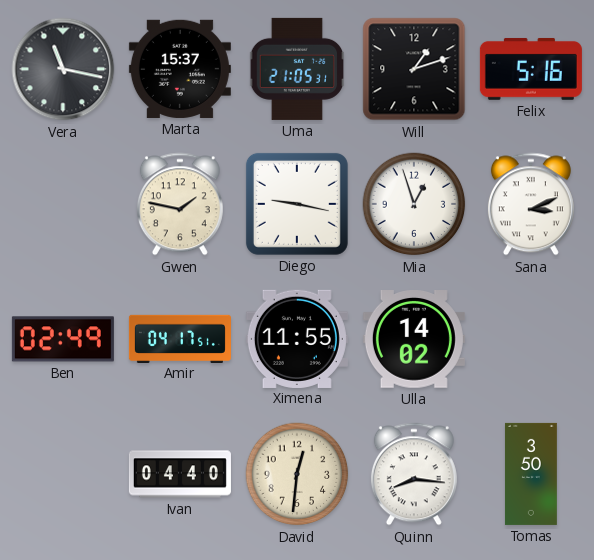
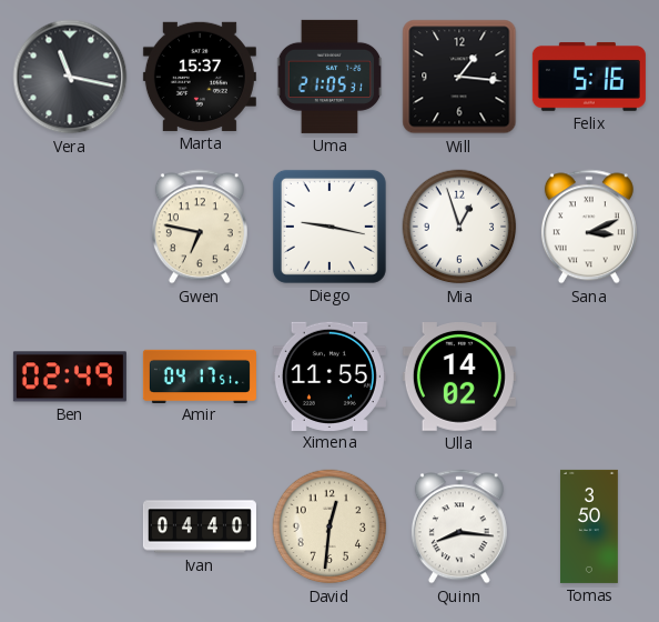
Will: 1:12 -> 1:16
Gwen: 1:47 -> 6:47
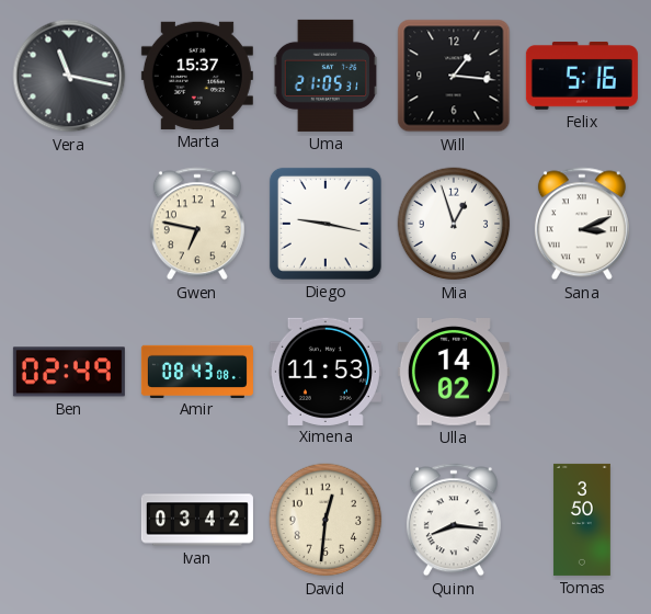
Amir: 04:17 -> 08:43
Ximena: 11:55 -> 11:53
Ivan: 04:40 -> 03:42
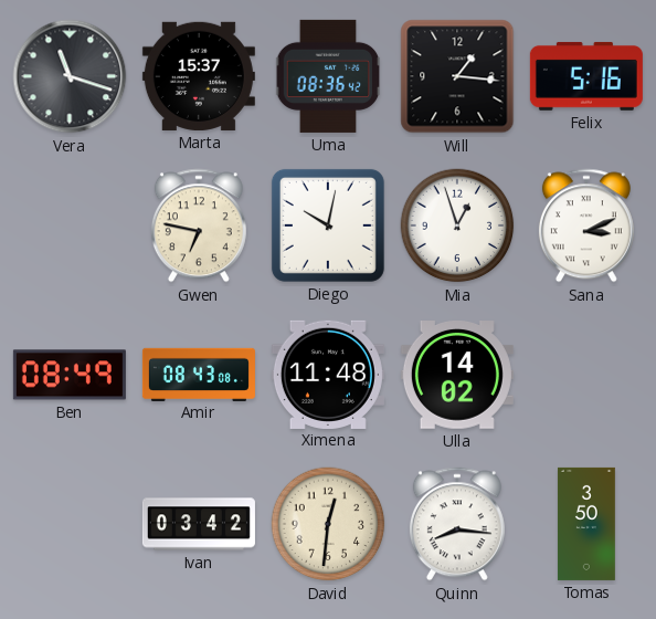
Vera: 11:17 -> 11:18
Uma: 21:05 -> 08:36
Diego: 9:17 -> 10:02
Ben: 02:49 -> 08:49
Ximena: 11:53 -> 11:48
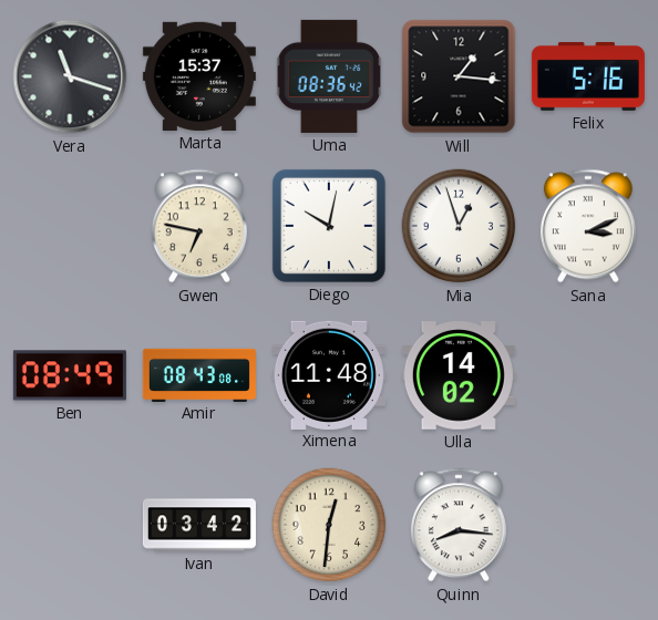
Tomas: 3:50 -> none
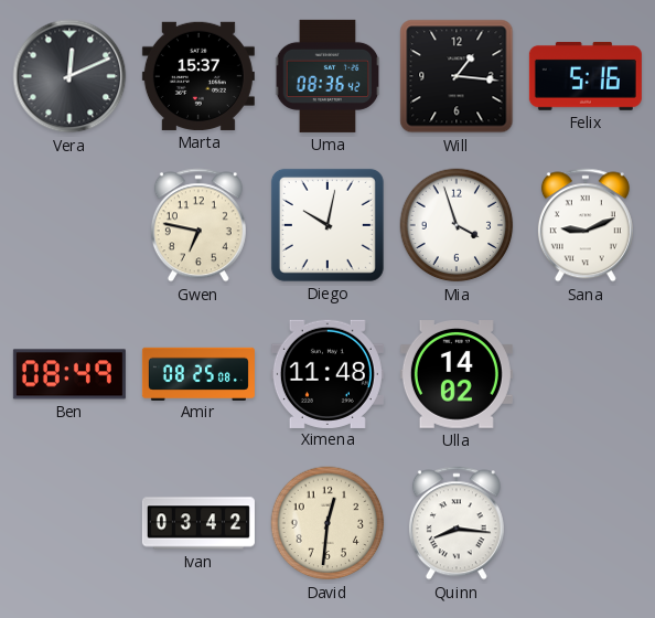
Vera: 11:18 -> 12:11
Mia: 12:57 -> 3:57
Sana: 3:11 -> 9:11
Amir: 08:43 -> 08:25
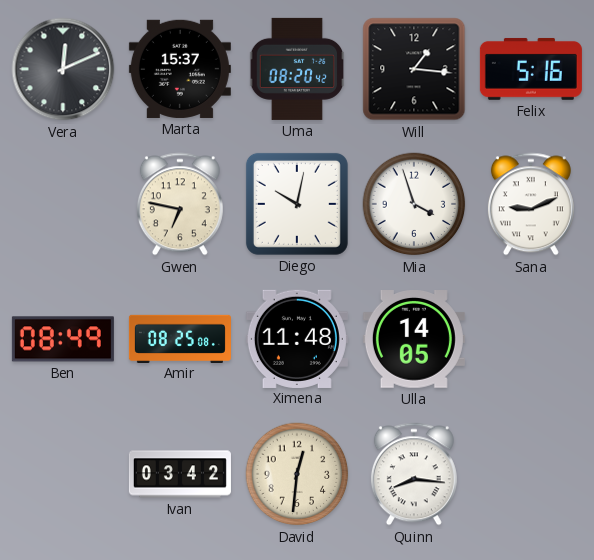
Uma: 08:36 -> 08:20
Ulla: 14:02 -> 14:05
